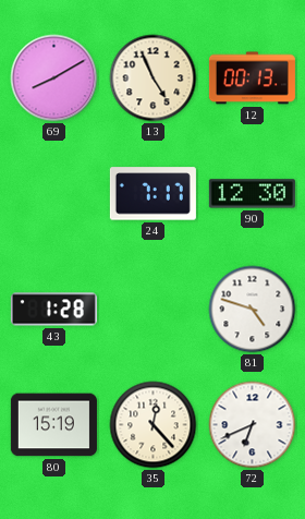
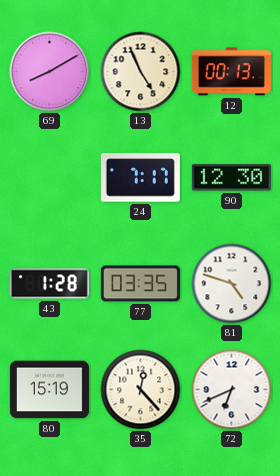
77: none -> 03:35
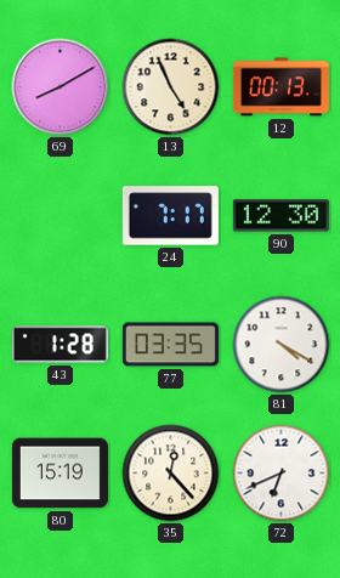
81: 4:48 -> 4:20
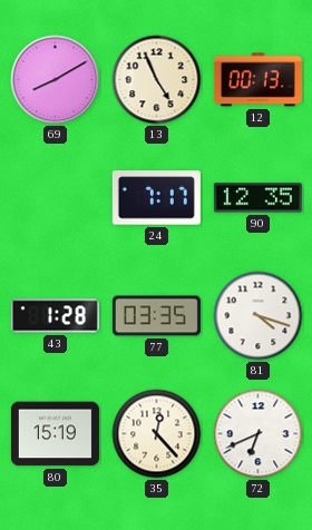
90: 12:30 -> 12:35
81: 4:20 -> 4:18
